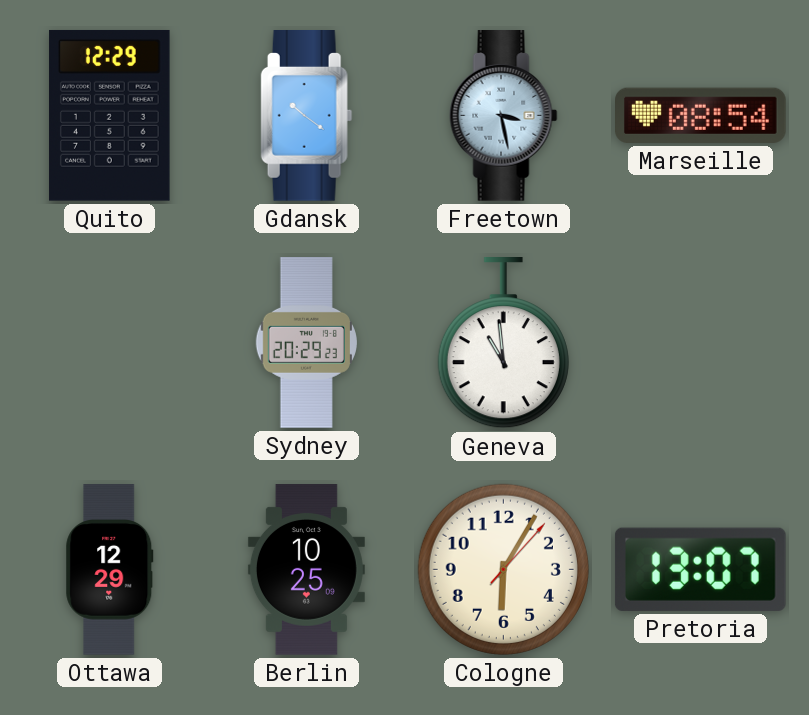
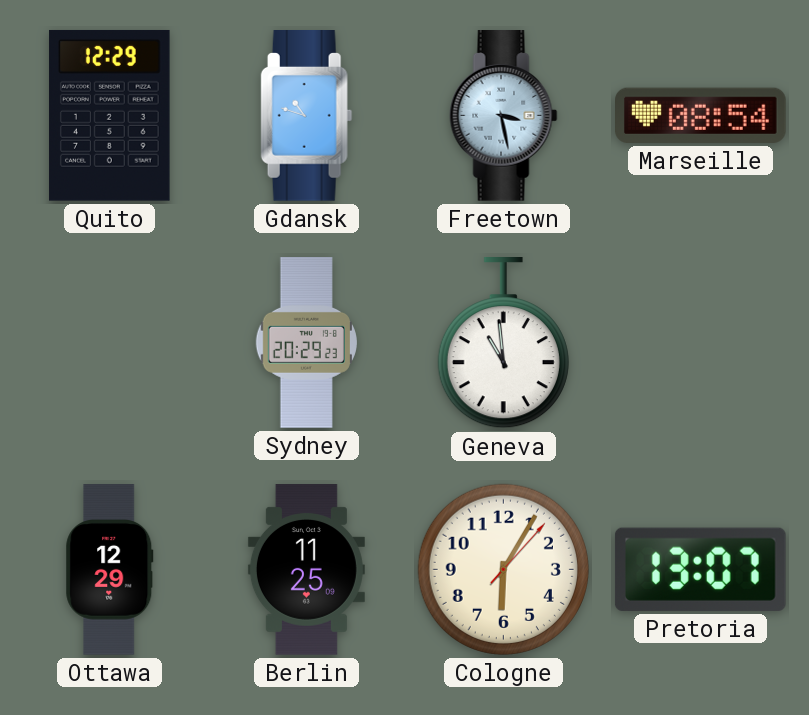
Gdansk: 10:21 -> 10:48
Berlin: 10:25 -> 11:25
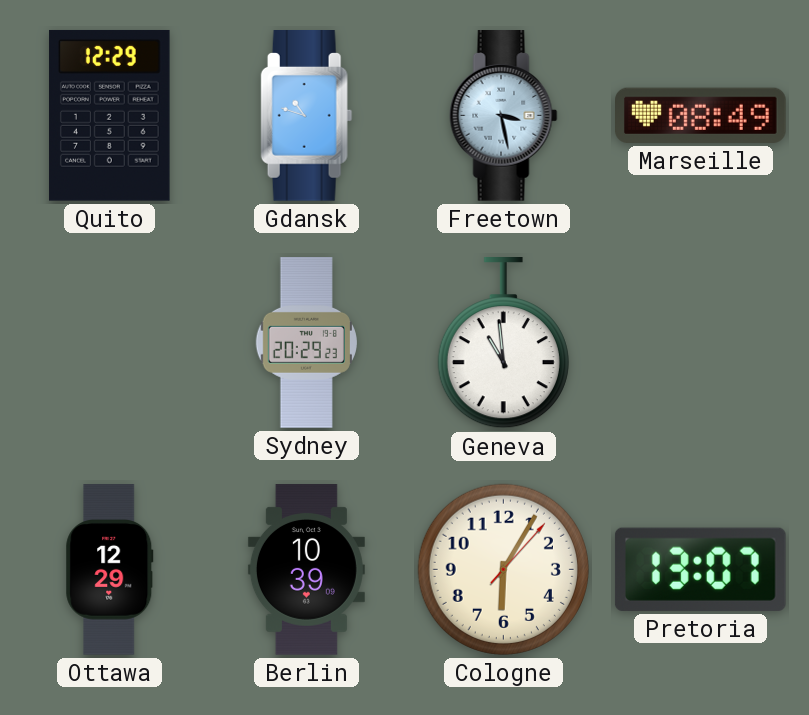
Marseille: 08:54 -> 08:49
Berlin: 11:25 -> 10:39
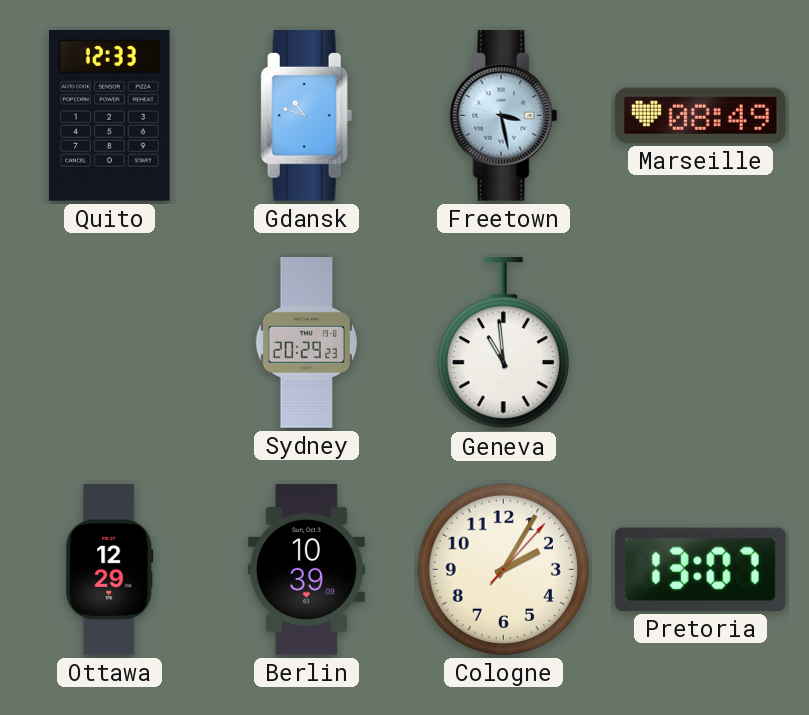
Quito: 12:29 -> 12:33
Cologne: 6:05 -> 2:05
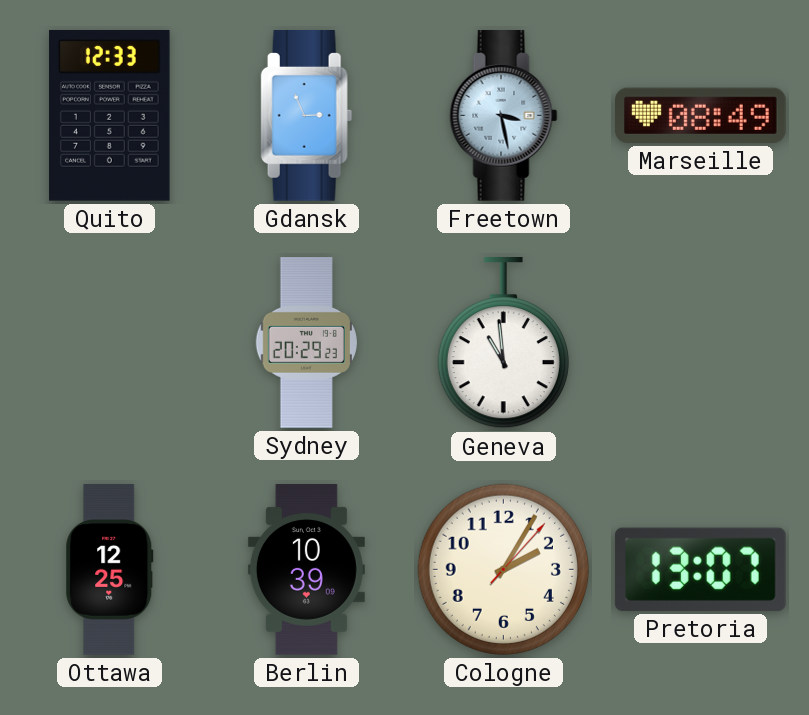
Gdansk: 10:48 -> 2:56
Ottawa: 12:29 -> 12:25
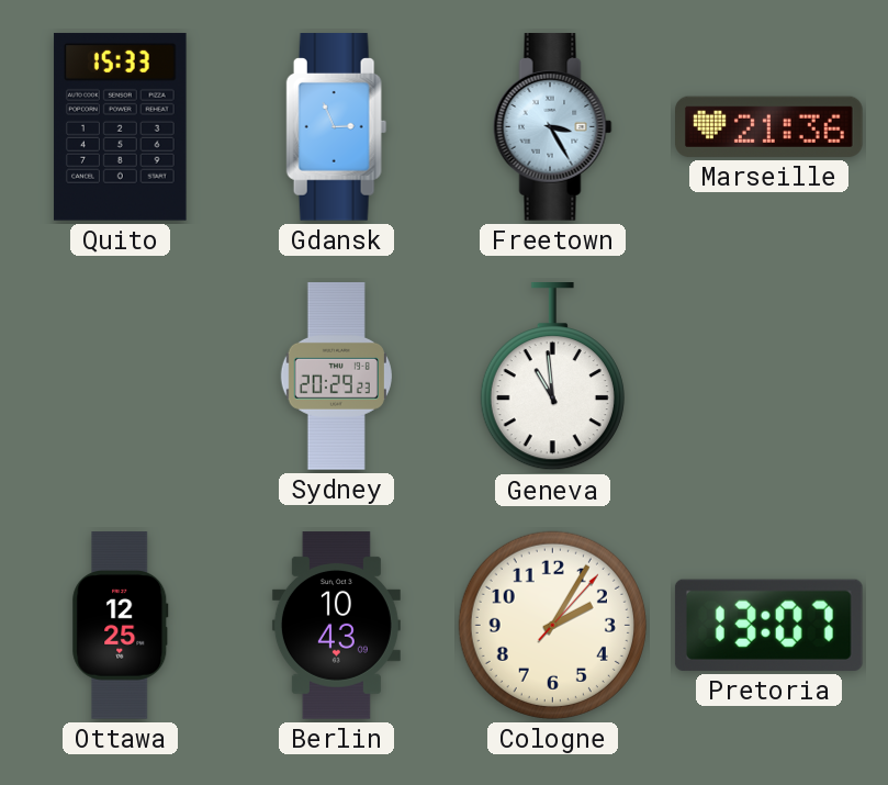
Quito: 12:33 -> 15:33
Freetown: 3:28 -> 3:25
Marseille: 08:49 -> 21:36
Berlin: 10:39 -> 10:43
